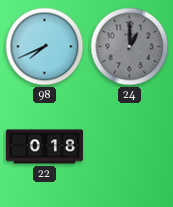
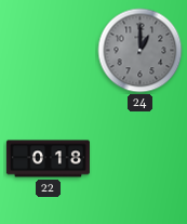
98: 7:41 -> none
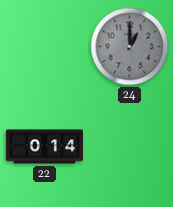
22: 0:18 -> 0:14
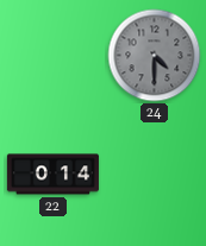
24: 1:00 -> 4:30
